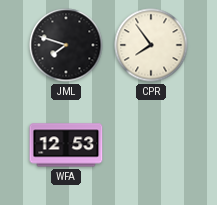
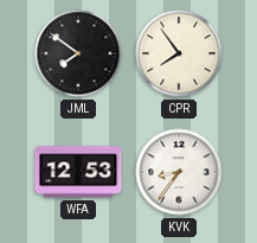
JML: 7:48 -> 7:51
KVK: none -> 8:36
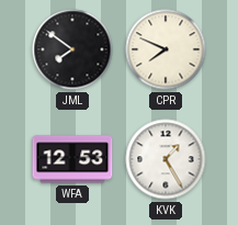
CPR: 7:54 -> 7:49
KVK: 8:36 -> 1:25
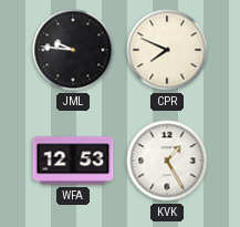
JML: 7:51 -> 9:46
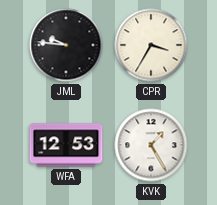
CPR: 7:49 -> 3:35
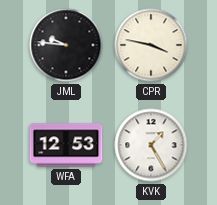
CPR: 3:35 -> 3:47
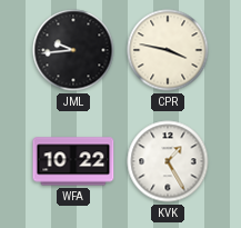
JML: 9:46 -> 9:44
WFA: 12:53 -> 10:22
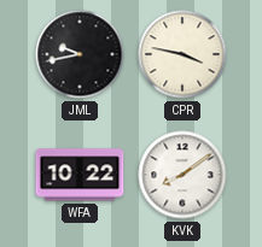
JML: 9:44 -> 9:43
KVK: 1:25 -> 8:09
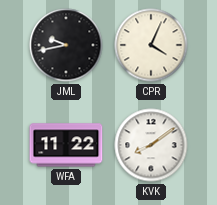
CPR: 3:47 -> 4:04
WFA: 10:22 -> 11:22
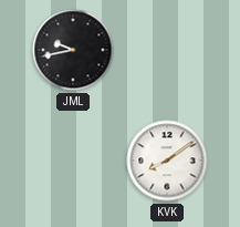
CPR: 4:04 -> none
WFA: 11:22 -> none
